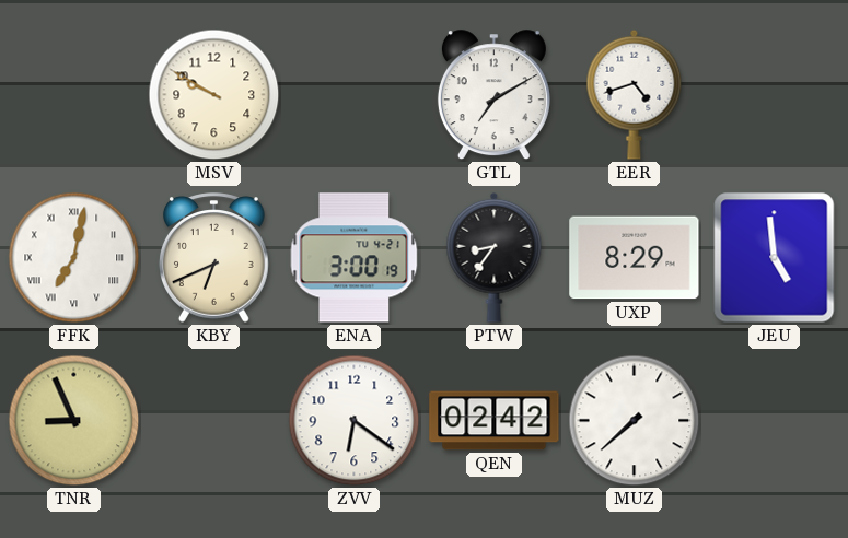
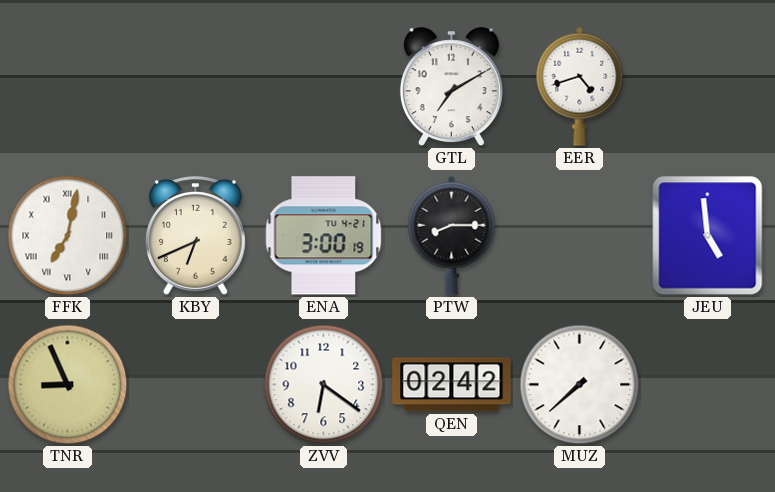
MSV: 9:50 -> none
PTW: 8:36 -> 8:15
UXP: 8:29 -> none
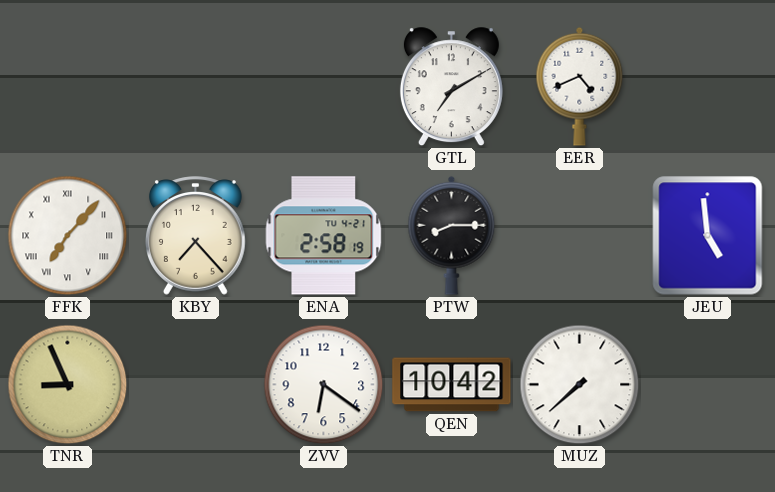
EER: 4:42 -> 4:41
FFK: 7:02 -> 7:07
KBY: 6:41 -> 7:23
ENA: 3:00 -> 2:58
QEN: 02:42 -> 10:42
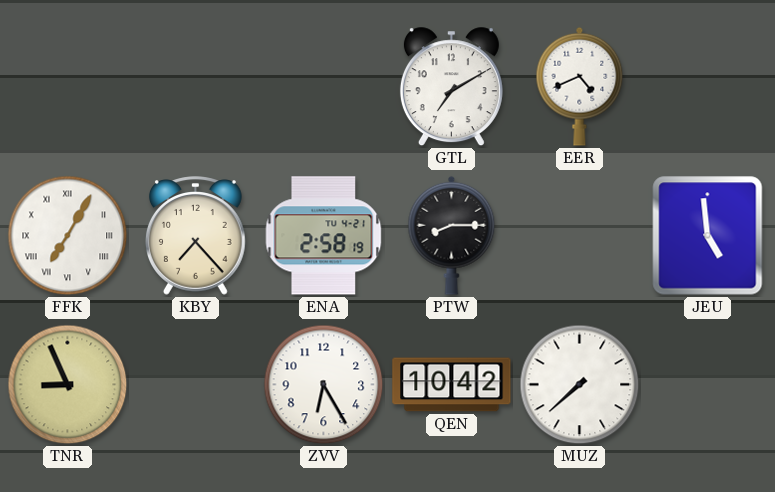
FFK: 7:07 -> 7:05
ZVV: 6:21 -> 6:25
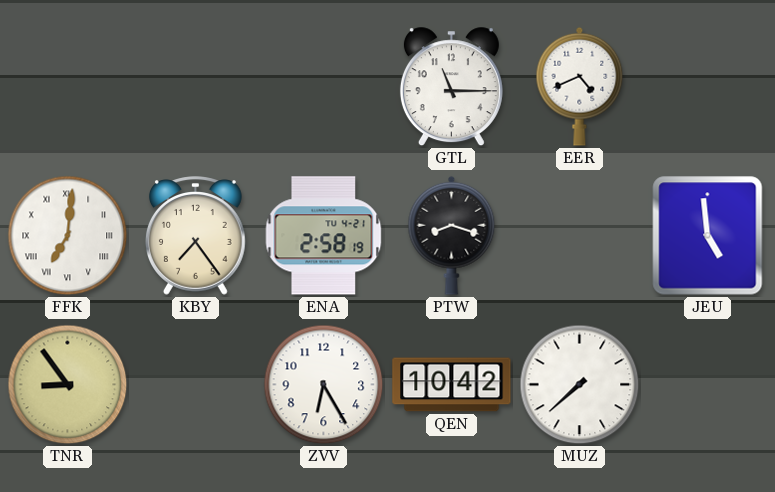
GTL: 7:10 -> 11:15
FFK: 7:05 -> 7:01
KBY: 7:23 -> 7:24
PTW: 8:15 -> 8:18
TNR: 8:56 -> 8:54
